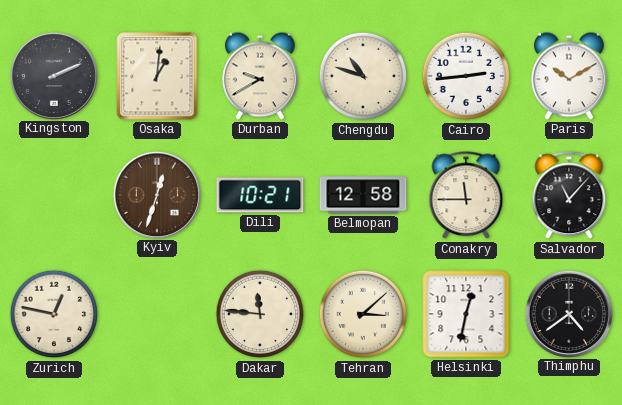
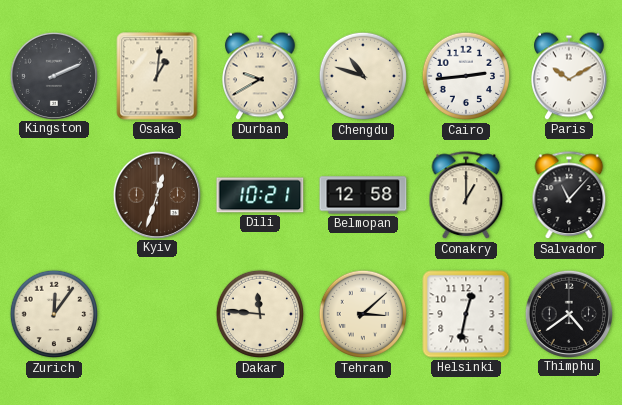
Conakry: 11:45 -> 1:00
Zurich: 12:47 -> 12:06
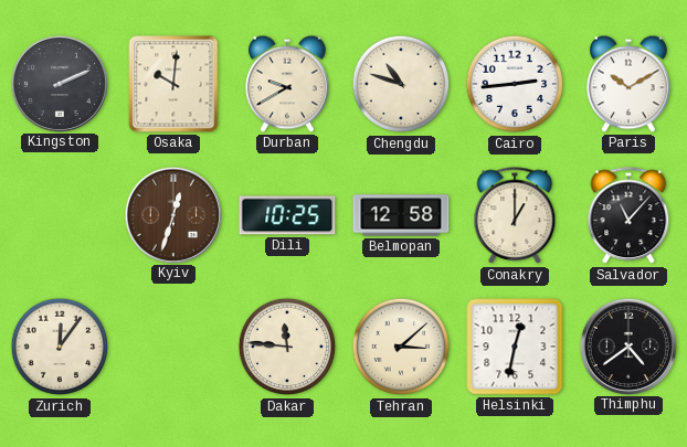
Osaka: 1:01 -> 10:01
Dili: 10:21 -> 10:25
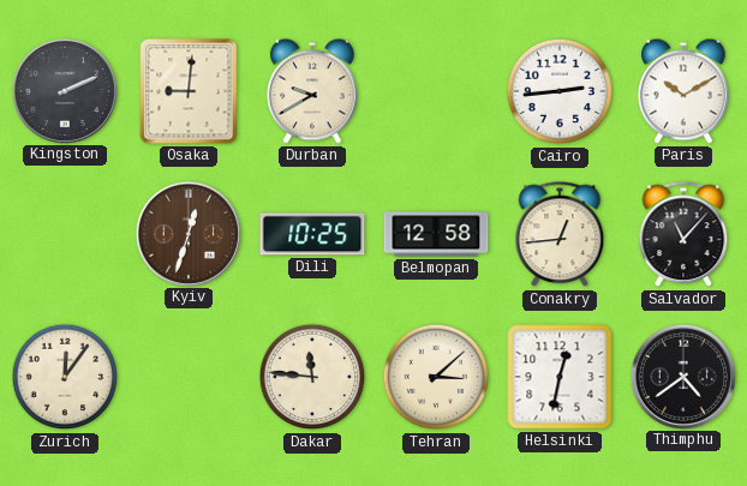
Osaka: 10:01 -> 9:01
Chengdu: 10:48 -> none
Conakry: 1:00 -> 12:44
